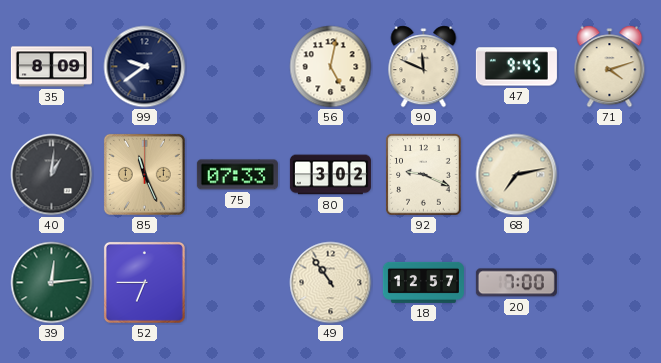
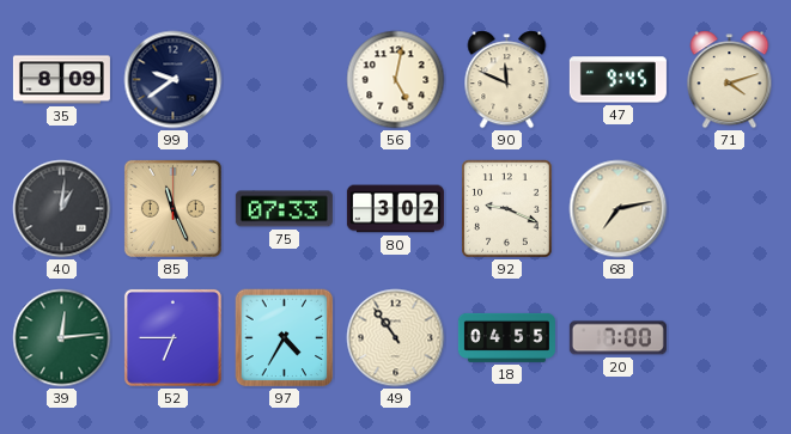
97: none -> 4:35
18: 12:57 -> 04:55
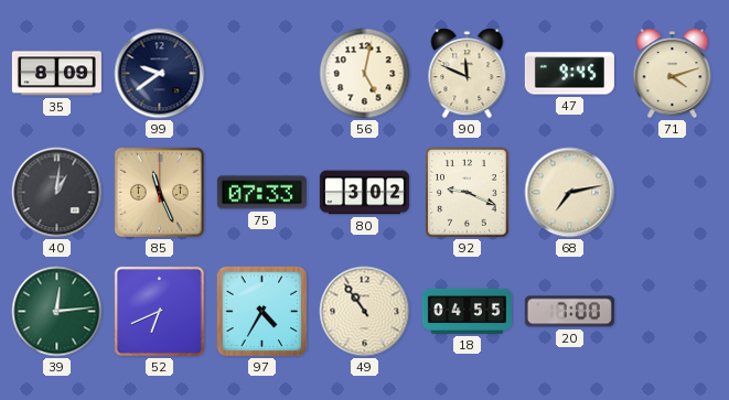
52: 6:45 -> 6:41
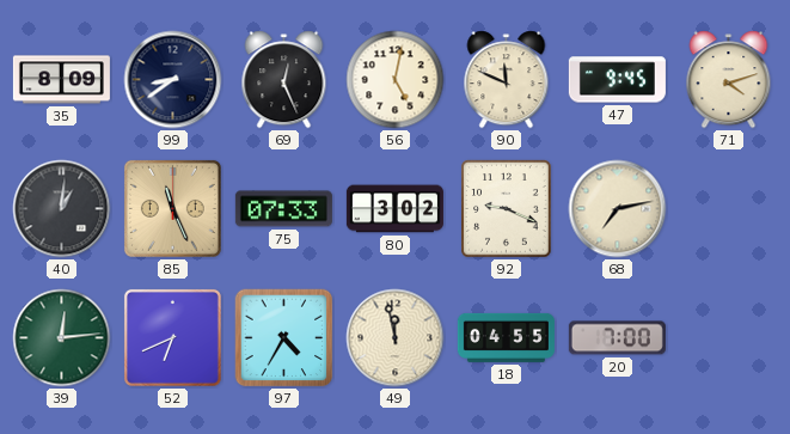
99: 9:39 -> 8:39
69: none -> 12:26
49: 10:54 -> 11:58
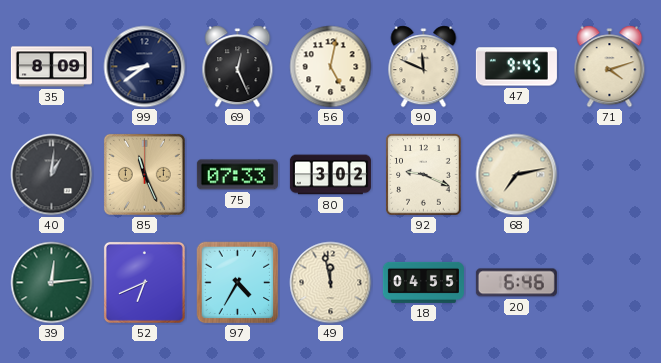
20: 7:00 -> 6:46
